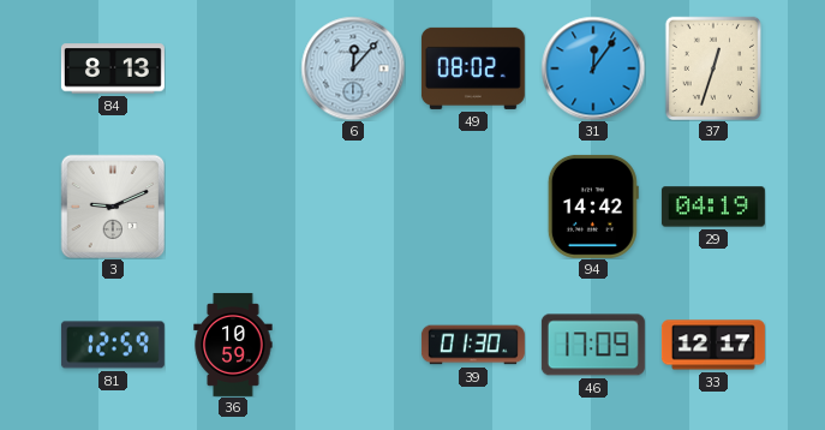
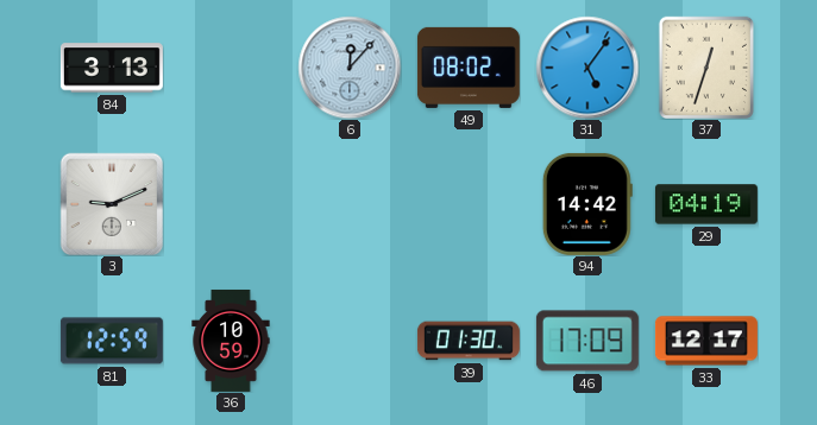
84: 8:13 -> 3:13
31: 12:06 -> 5:06
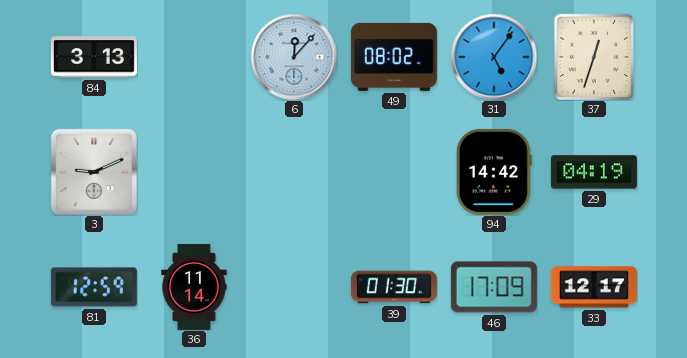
36: 10:59 -> 11:14
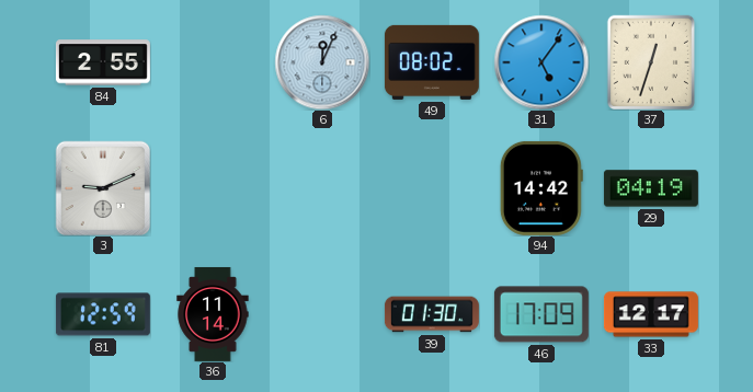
84: 3:13 -> 2:55
6: 12:07 -> 12:04
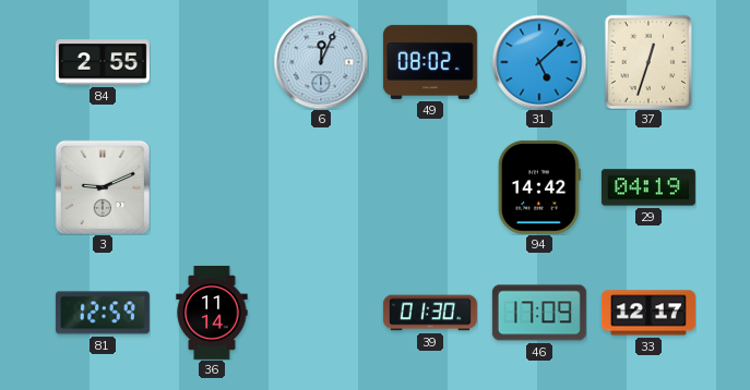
31: 5:06 -> 5:08
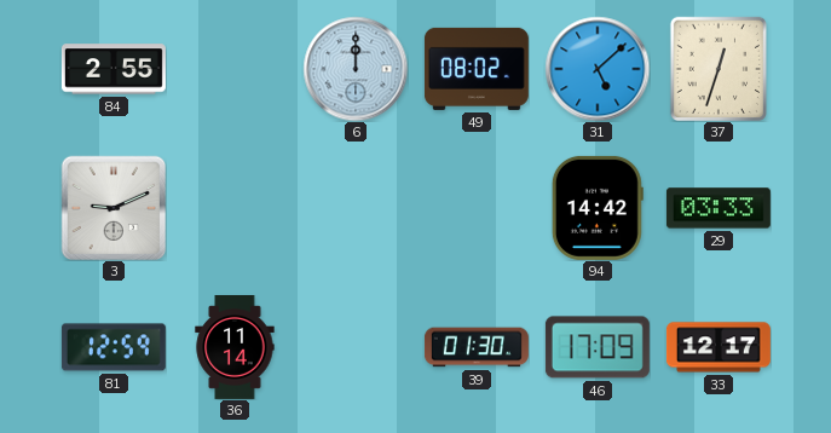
6: 12:04 -> 12:00
29: 04:19 -> 03:33
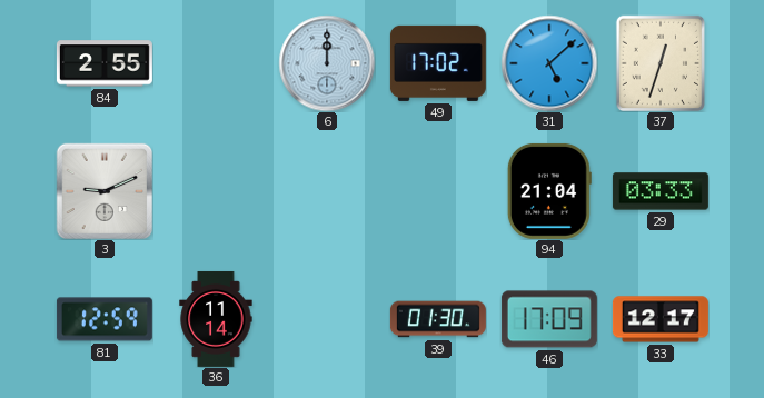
49: 08:02 -> 17:02
94: 14:42 -> 21:04
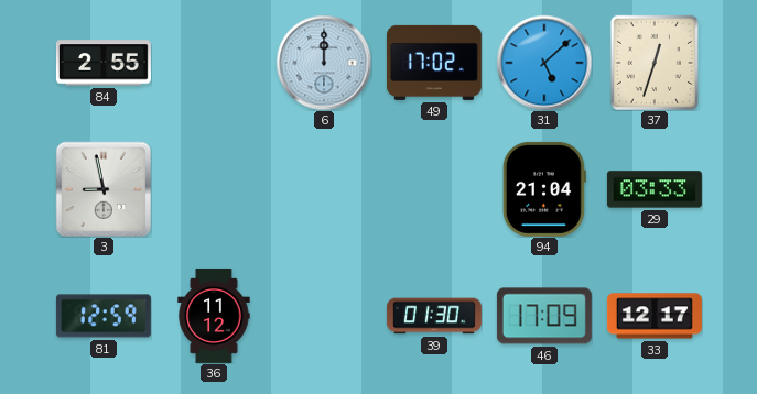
3: 9:11 -> 8:58
36: 11:14 -> 11:12
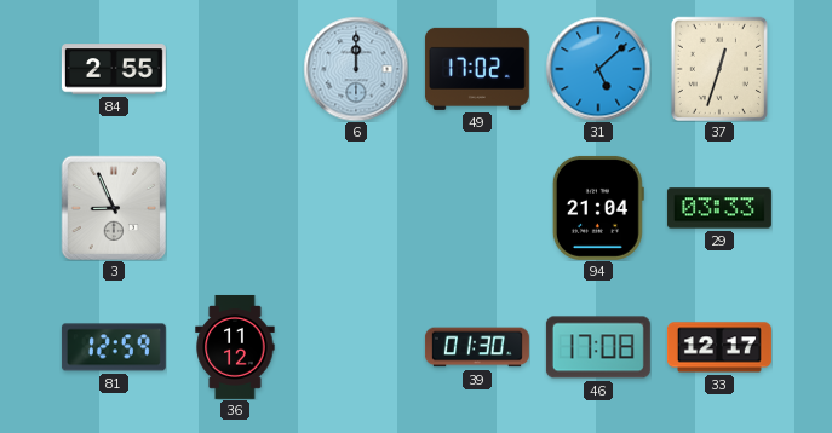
3: 8:58 -> 8:56
46: 17:09 -> 17:08
